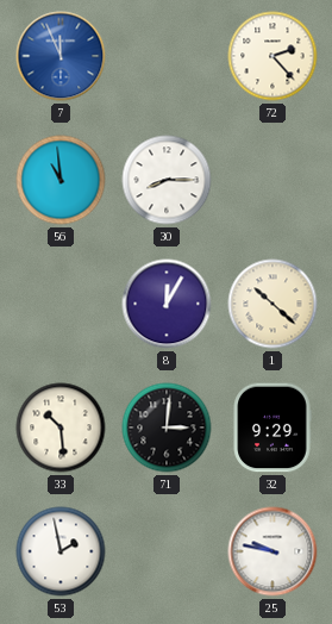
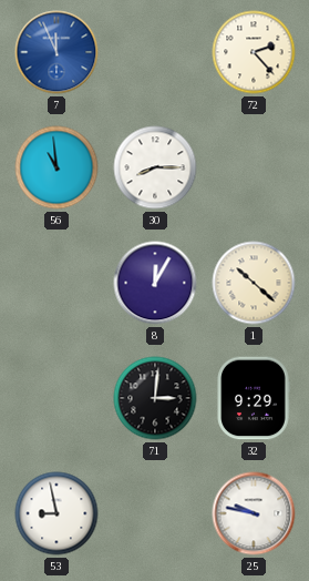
33: 10:29 -> none
53: 1:58 -> 8:58
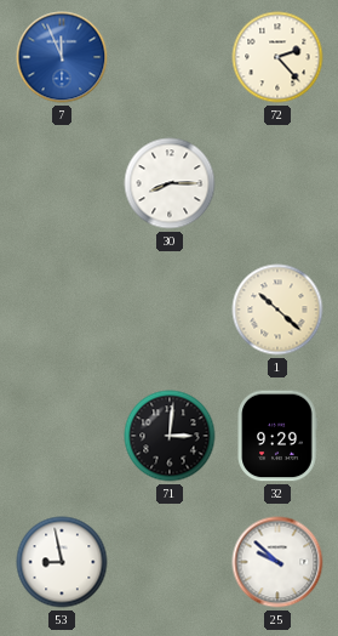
56: 10:59 -> none
8: 12:05 -> none
25: 9:47 -> 9:52
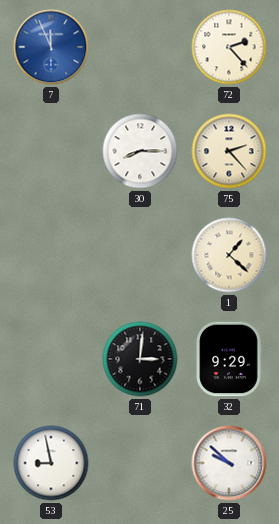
75: none -> 2:23
1: 10:22 -> 1:22
